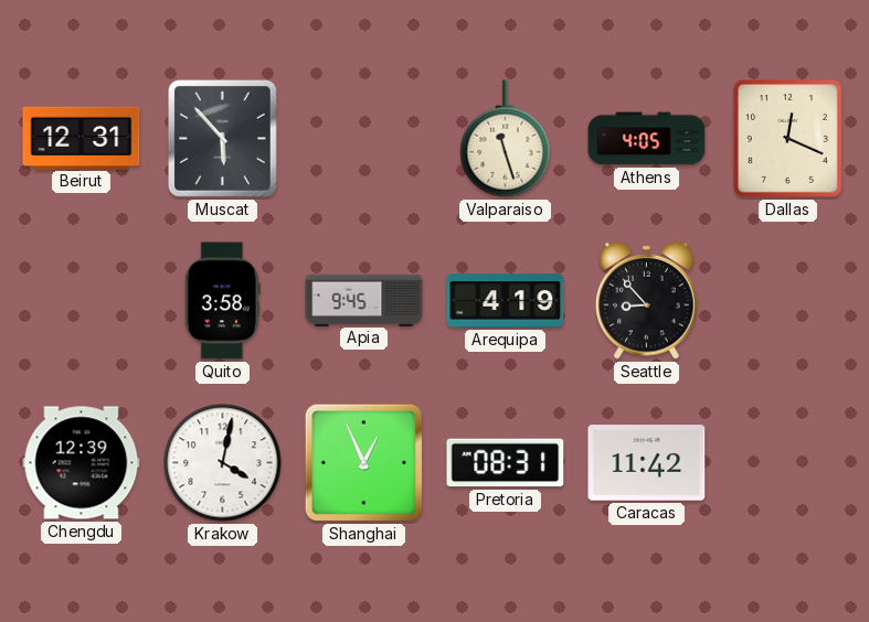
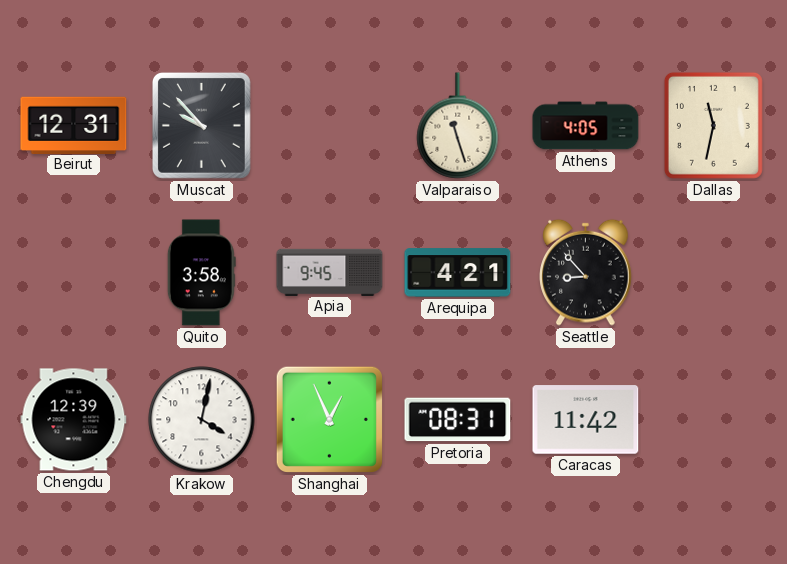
Muscat: 5:53 -> 9:53
Dallas: 12:19 -> 11:32
Arequipa: 4:19 -> 4:21
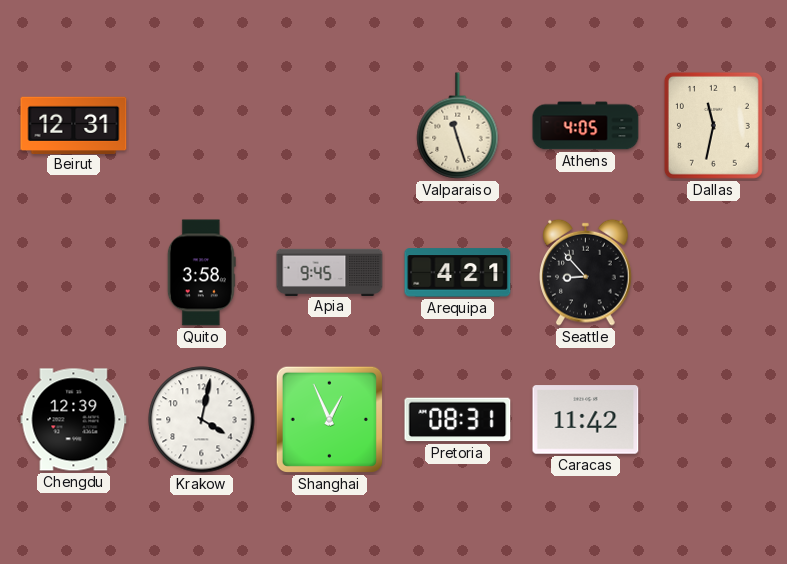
Muscat: 9:53 -> none
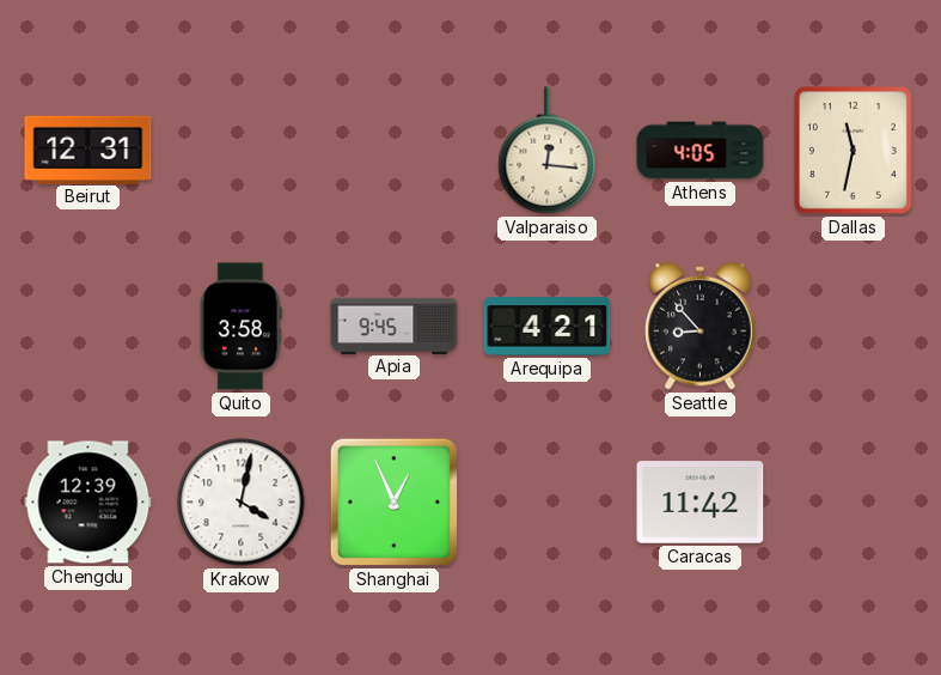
Valparaiso: 11:27 -> 12:16
Pretoria: 08:31 -> none
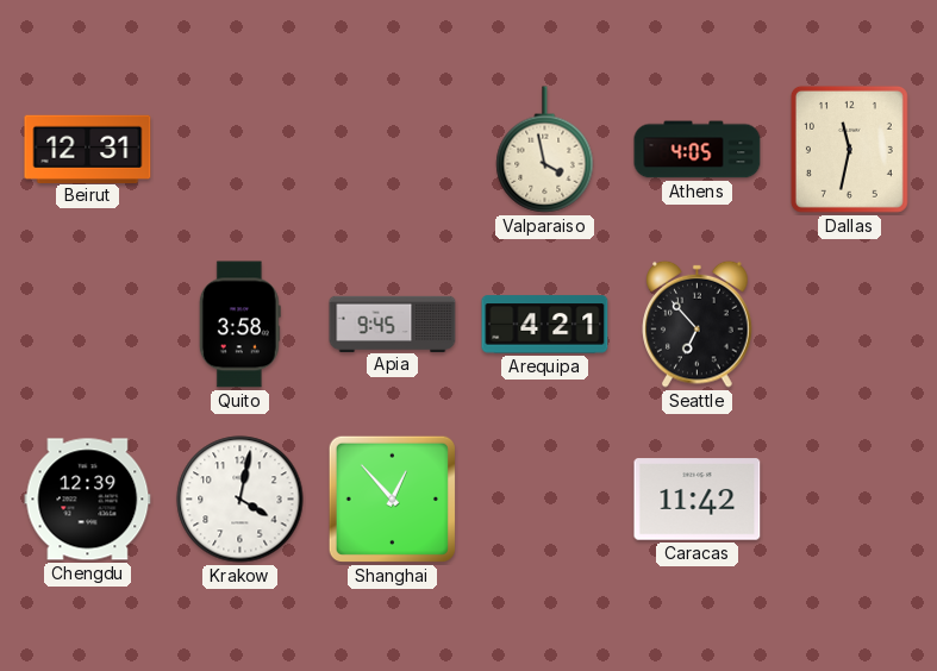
Valparaiso: 12:16 -> 3:58
Seattle: 8:53 -> 6:53
Shanghai: 12:56 -> 12:53
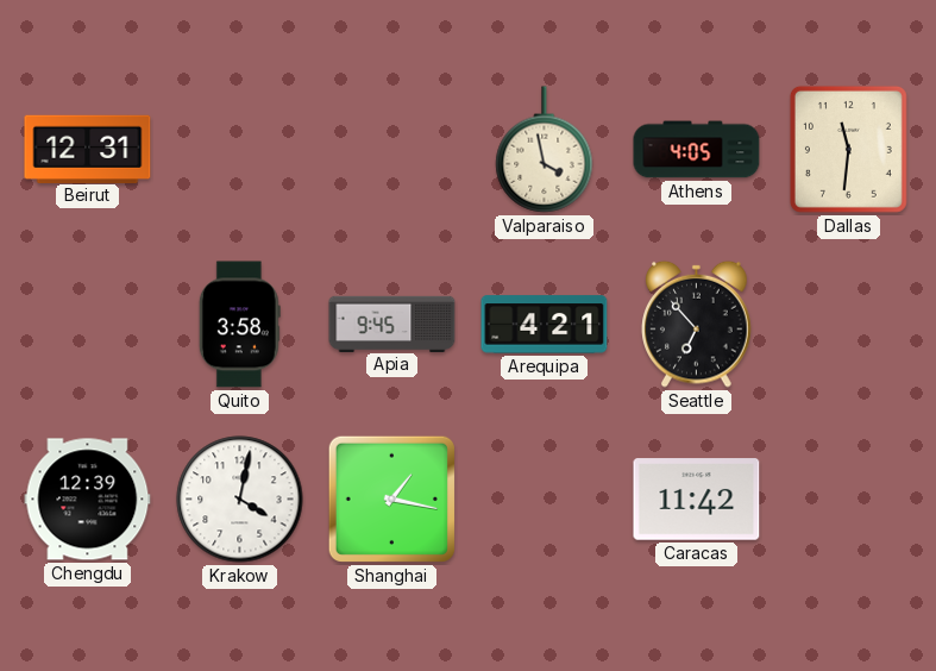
Dallas: 11:32 -> 11:31
Shanghai: 12:53 -> 1:17
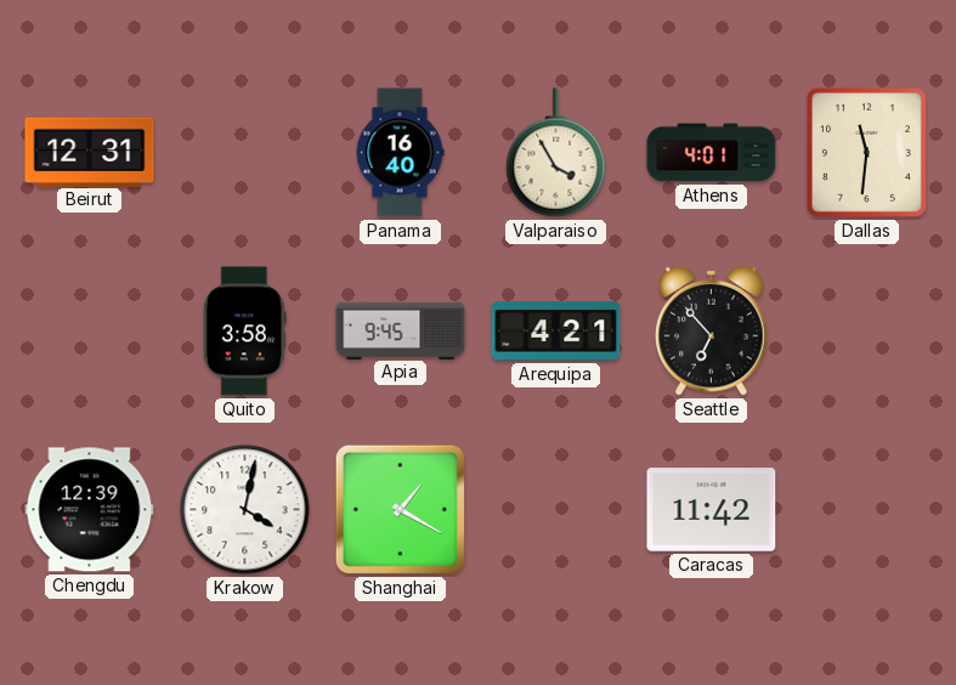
Panama: none -> 16:40
Valparaiso: 3:58 -> 3:55
Athens: 4:05 -> 4:01
Shanghai: 1:17 -> 1:20
